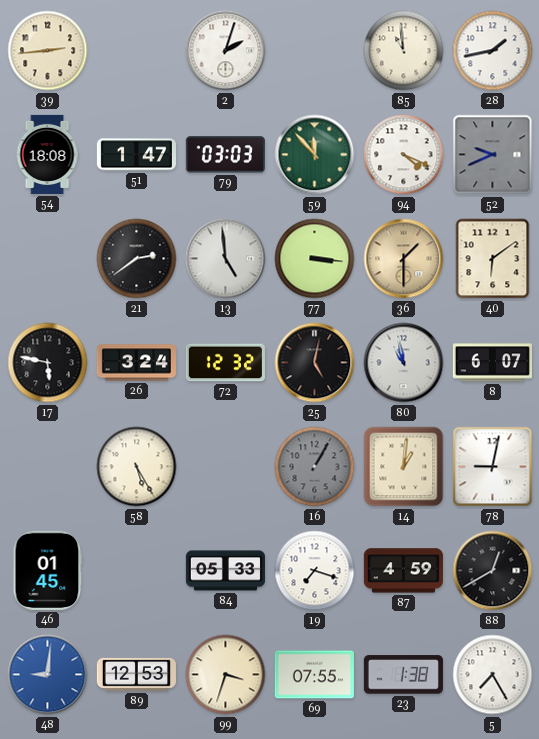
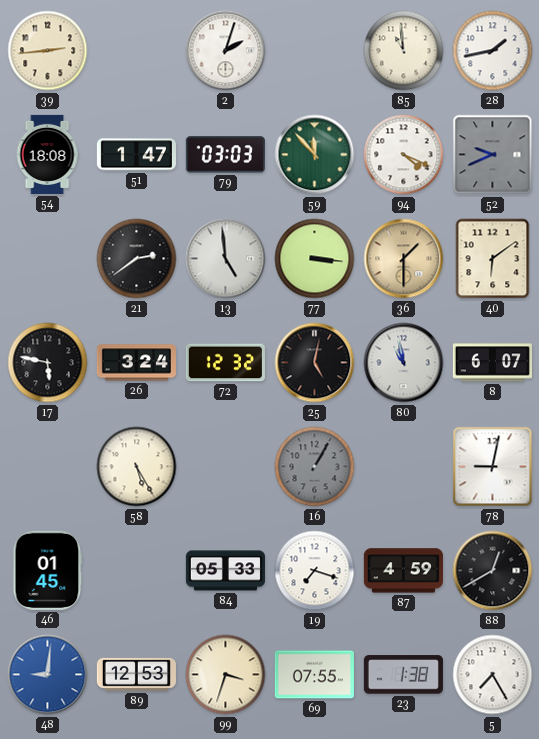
14: 1:01 -> none
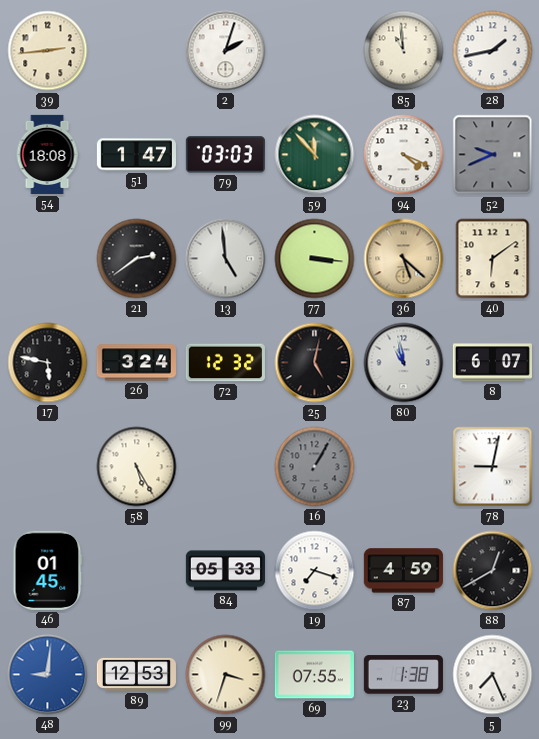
36: 1:30 -> 5:22
5: 7:25 -> 7:26
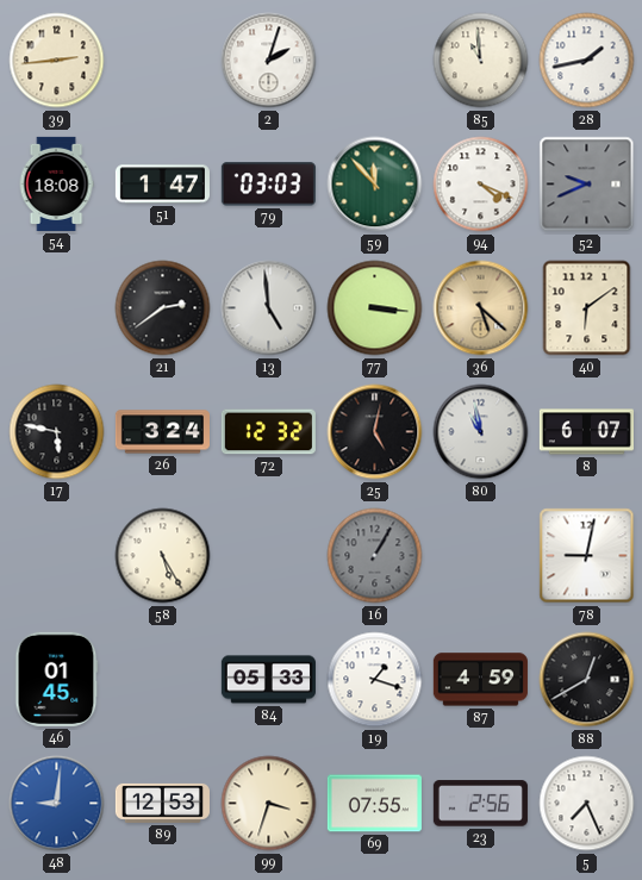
19: 7:18 -> 1:18
23: 1:38 -> 2:56
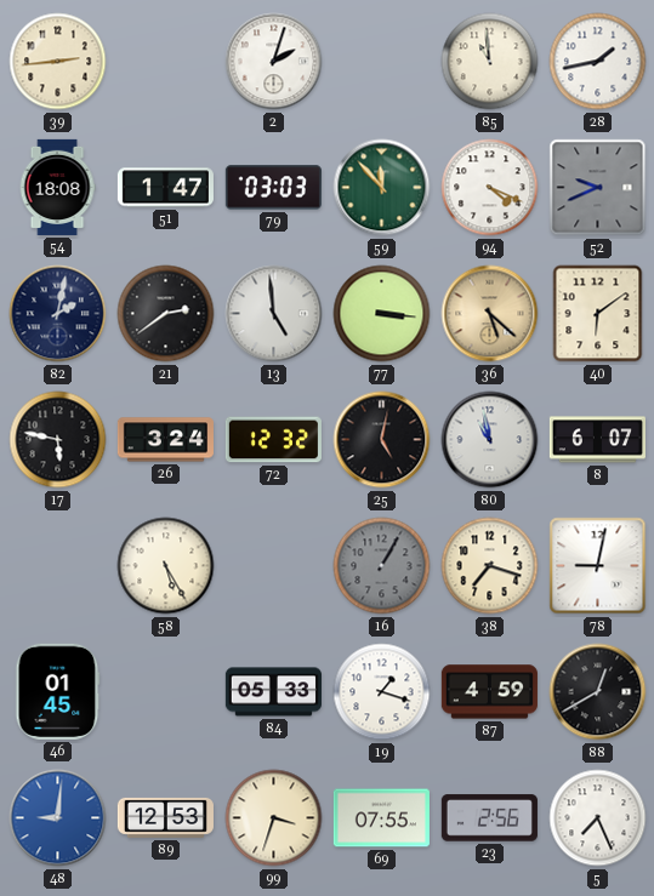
82: none -> 2:02
38: none -> 7:18
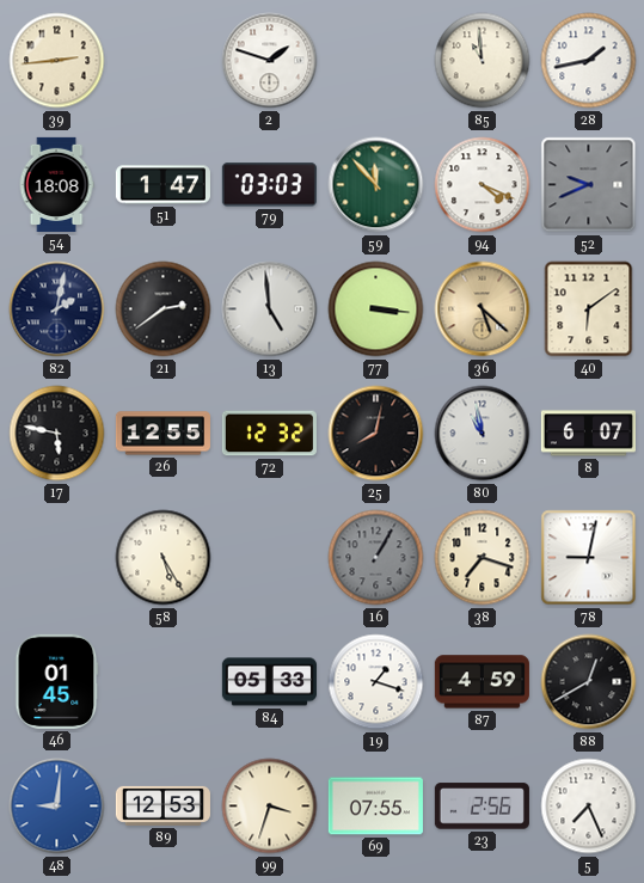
2: 2:03 -> 1:48
26: 3:24 -> 12:55
25: 5:02 -> 8:02
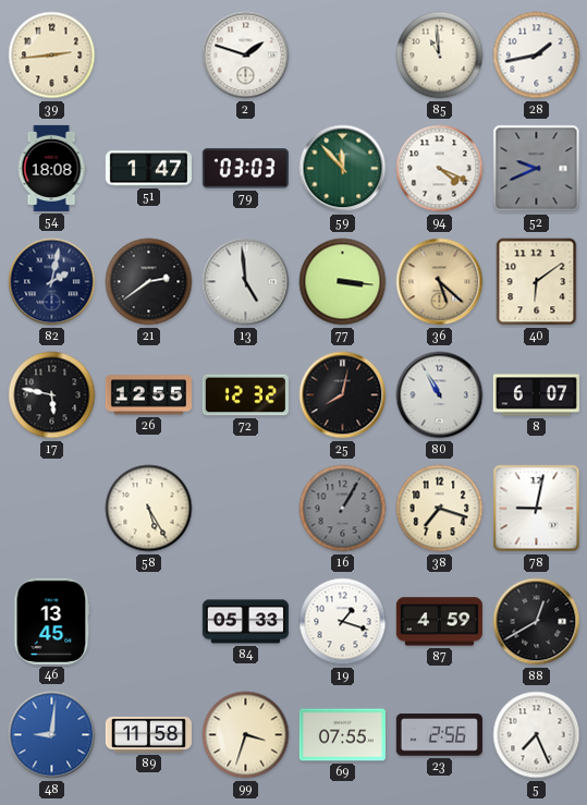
80: 10:58 -> 10:55
46: 01:45 -> 13:45
89: 12:53 -> 11:58
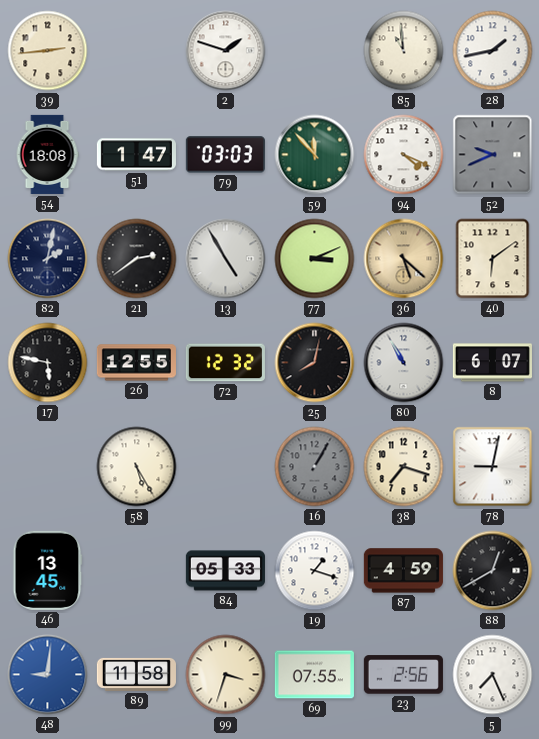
13: 4:59 -> 4:55
77: 3:16 -> 3:11
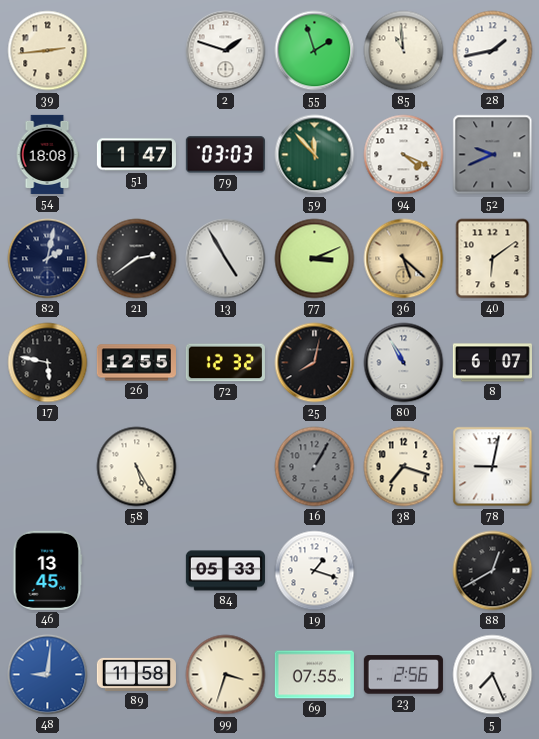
55: none -> 1:57
87: 4:59 -> none
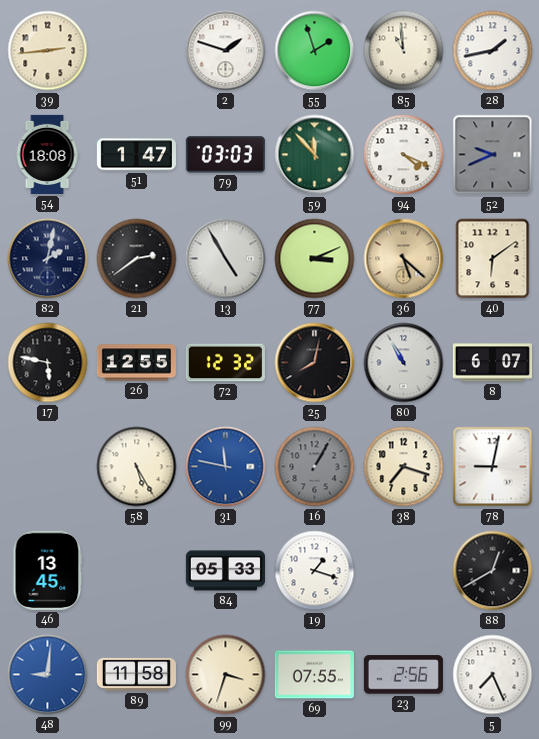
31: none -> 11:47
